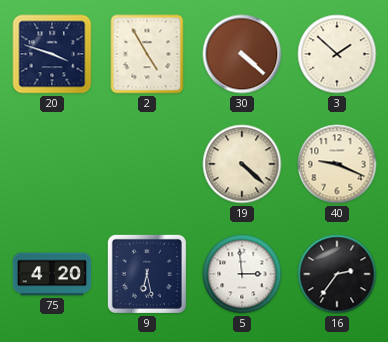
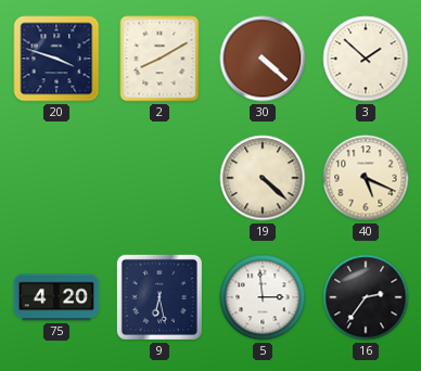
2: 4:55 -> 8:10
40: 9:19 -> 5:19
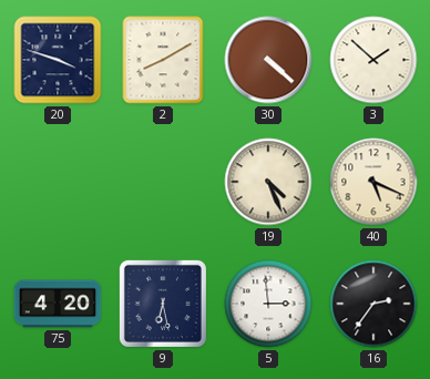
19: 4:22 -> 4:26
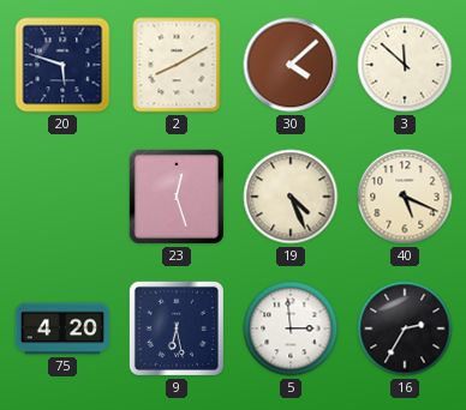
20: 3:48 -> 5:48
30: 4:22 -> 4:08
3: 1:52 -> 11:52
23: none -> 12:27
16: 2:36 -> 2:35
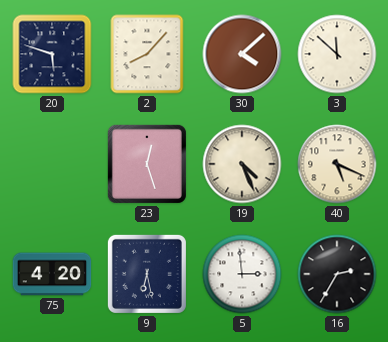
2: 8:10 -> 8:07
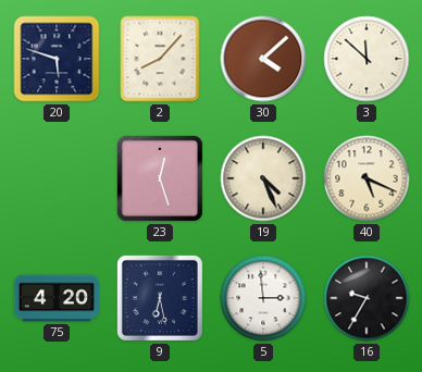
16: 2:35 -> 9:35
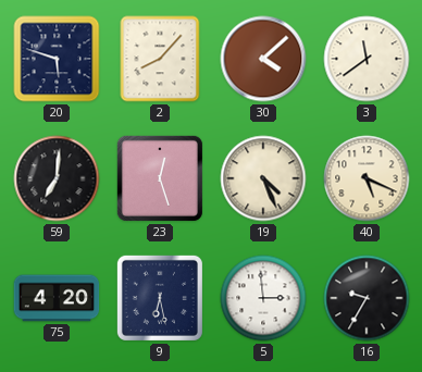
3: 11:52 -> 11:39
59: none -> 7:01
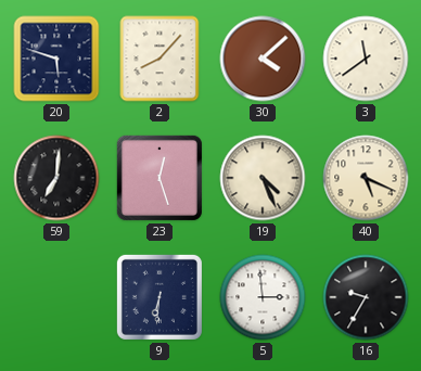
75: 4:20 -> none
9: 6:28 -> 6:31
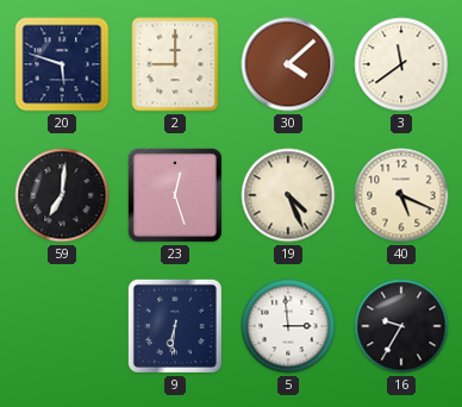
2: 8:07 -> 9:00
